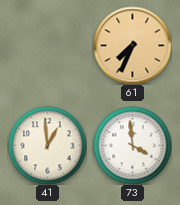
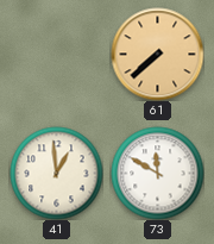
61: 7:34 -> 7:38
73: 3:59 -> 11:50
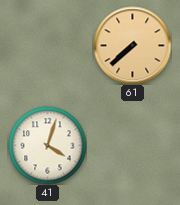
41: 12:59 -> 4:03
73: 11:50 -> none
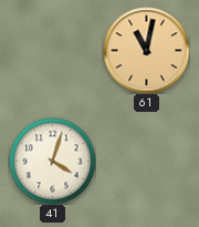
61: 7:38 -> 11:02
